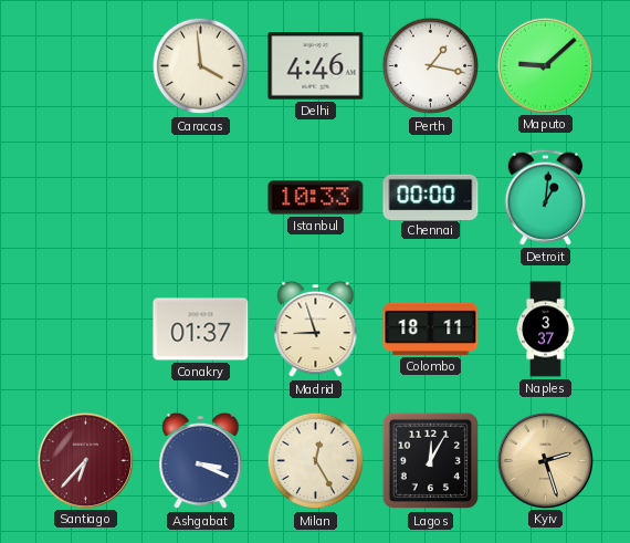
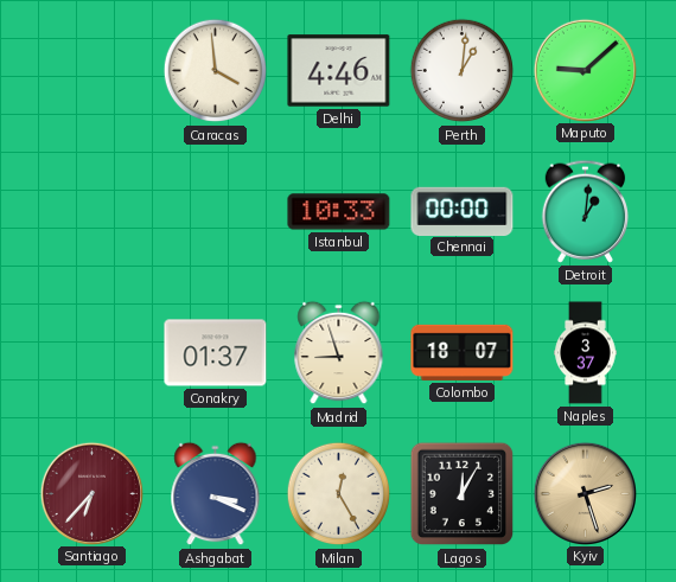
Perth: 1:17 -> 1:01
Colombo: 18:11 -> 18:07
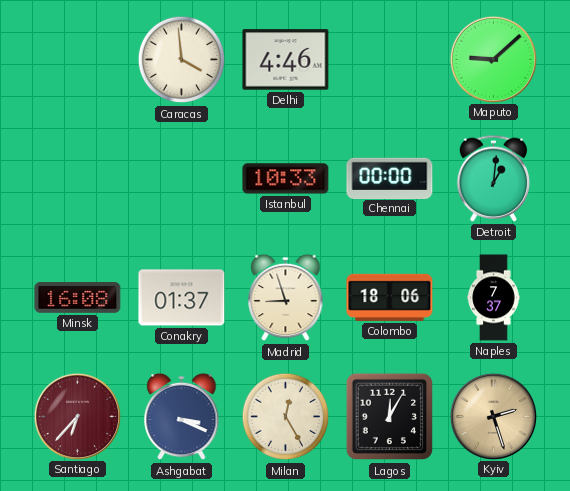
Perth: 1:01 -> none
Minsk: none -> 16:08
Colombo: 18:07 -> 18:06
Naples: 3:37 -> 7:37
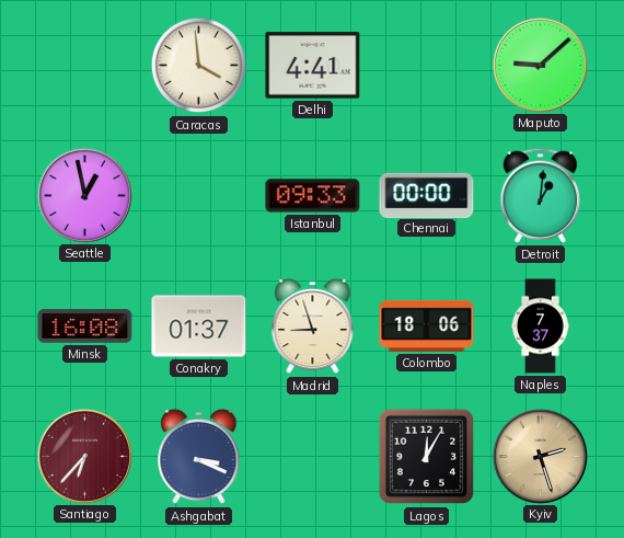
Delhi: 4:46 -> 4:41
Seattle: none -> 12:58
Istanbul: 10:33 -> 09:33
Milan: 12:25 -> none
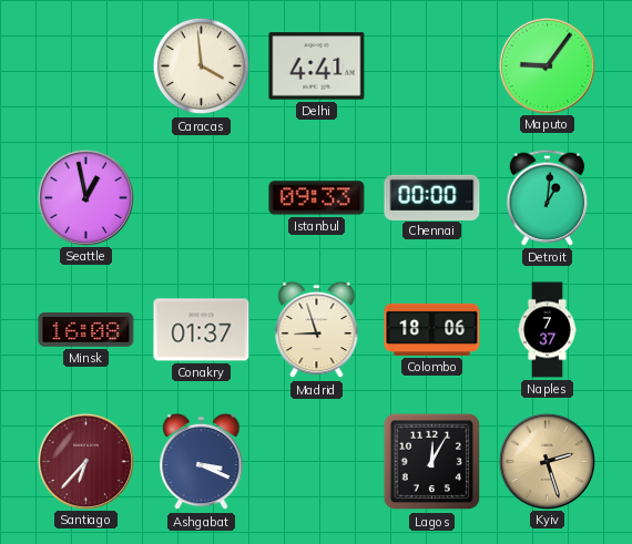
Maputo: 9:08 -> 9:06
